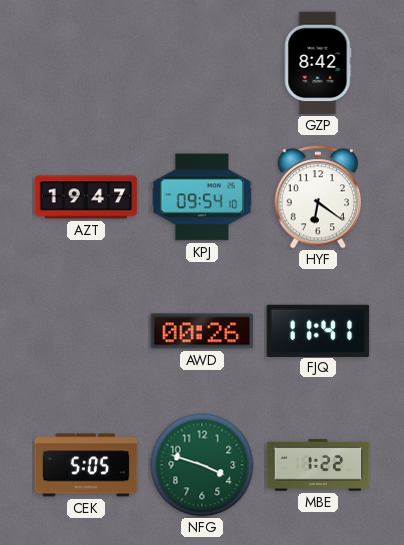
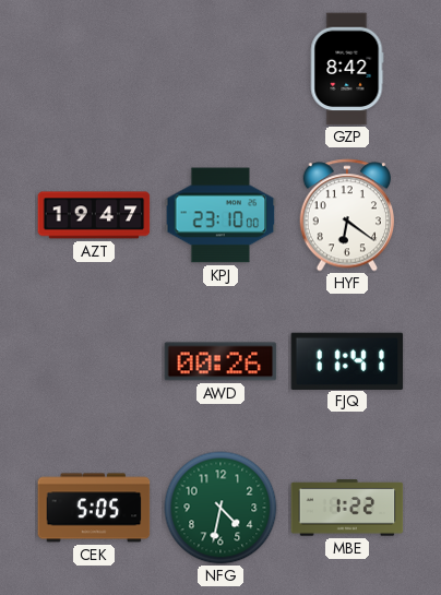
KPJ: 09:54 -> 23:10
NFG: 3:48 -> 4:32
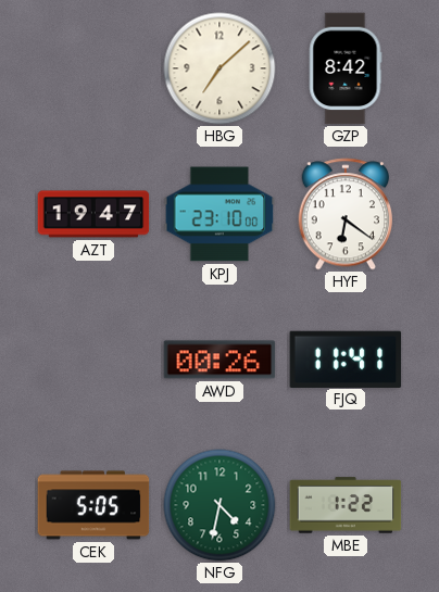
HBG: none -> 7:08
